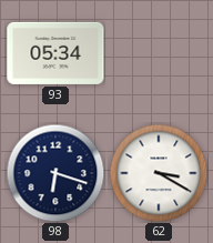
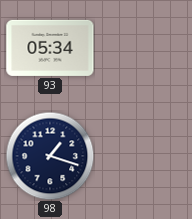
98: 6:18 -> 1:18
62: 3:20 -> none
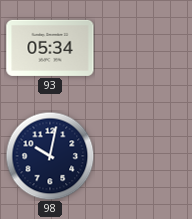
98: 1:18 -> 10:02
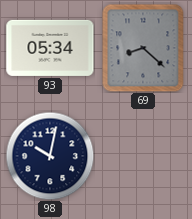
69: none -> 8:22
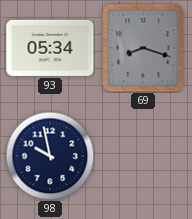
69: 8:22 -> 8:18
98: 10:02 -> 9:58
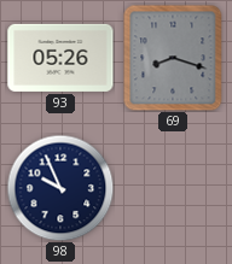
93: 05:34 -> 05:26
98: 9:58 -> 9:56
